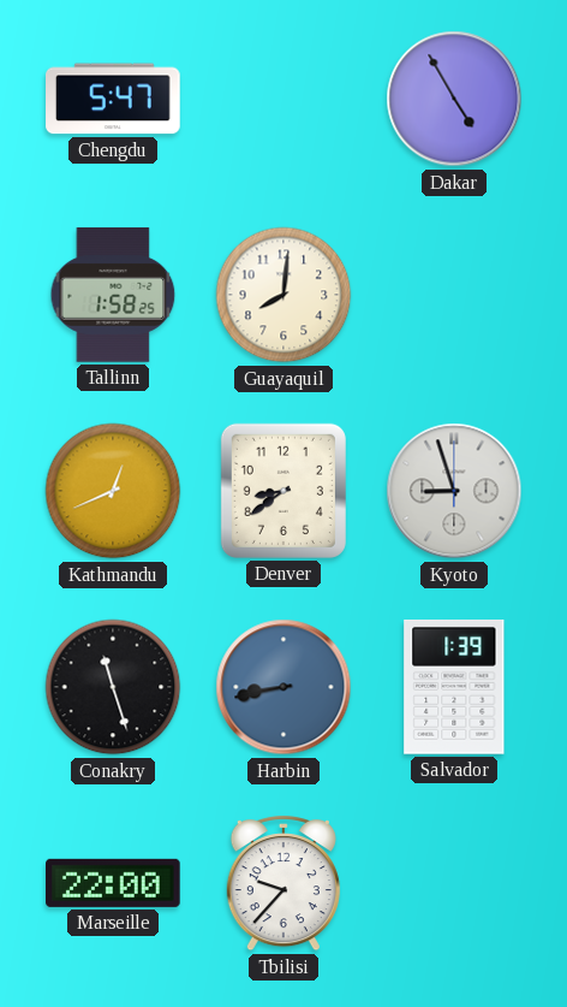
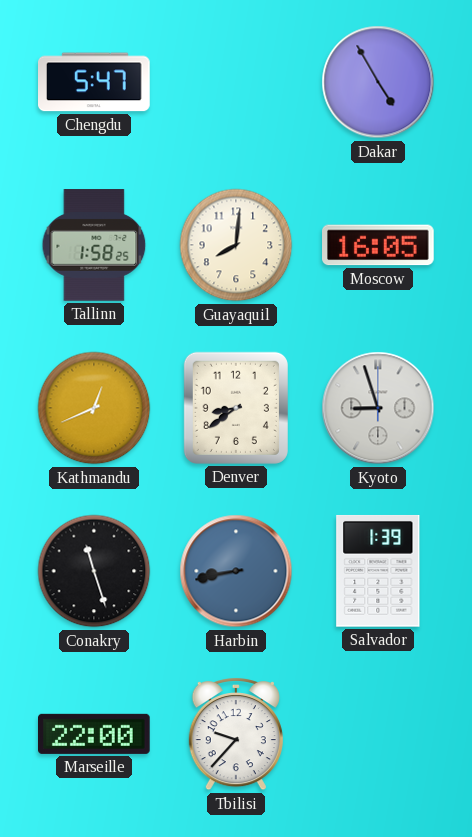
Moscow: none -> 16:05
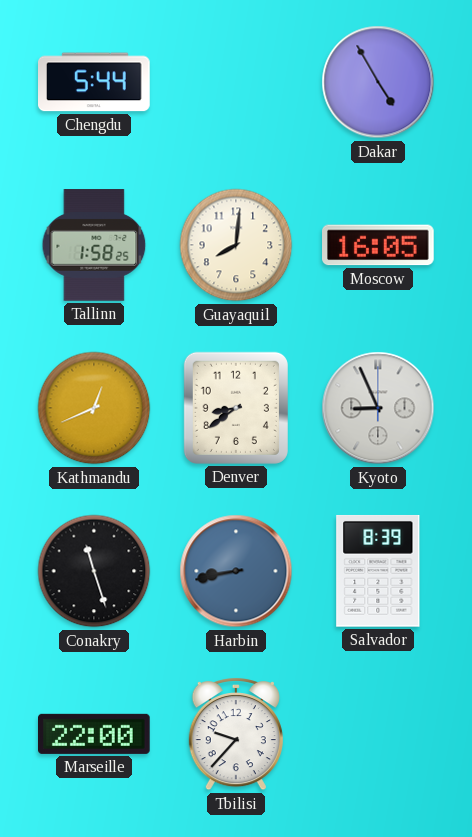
Chengdu: 5:47 -> 5:44
Kyoto: 8:57 -> 8:56
Salvador: 1:39 -> 8:39
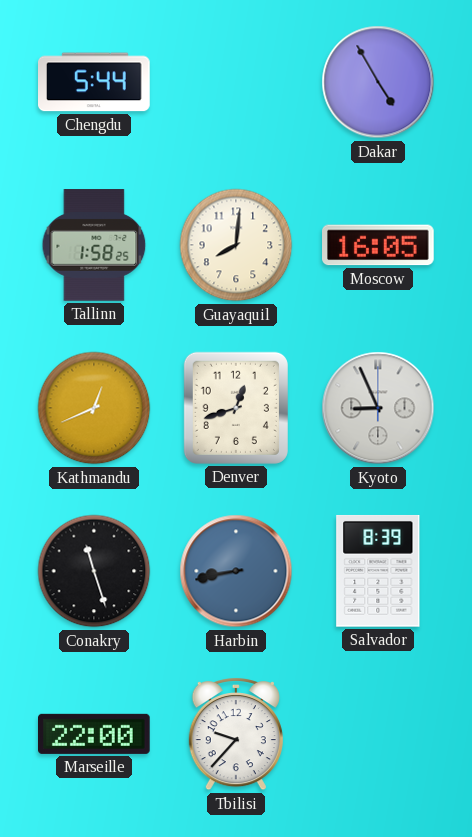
Denver: 8:39 -> 12:42
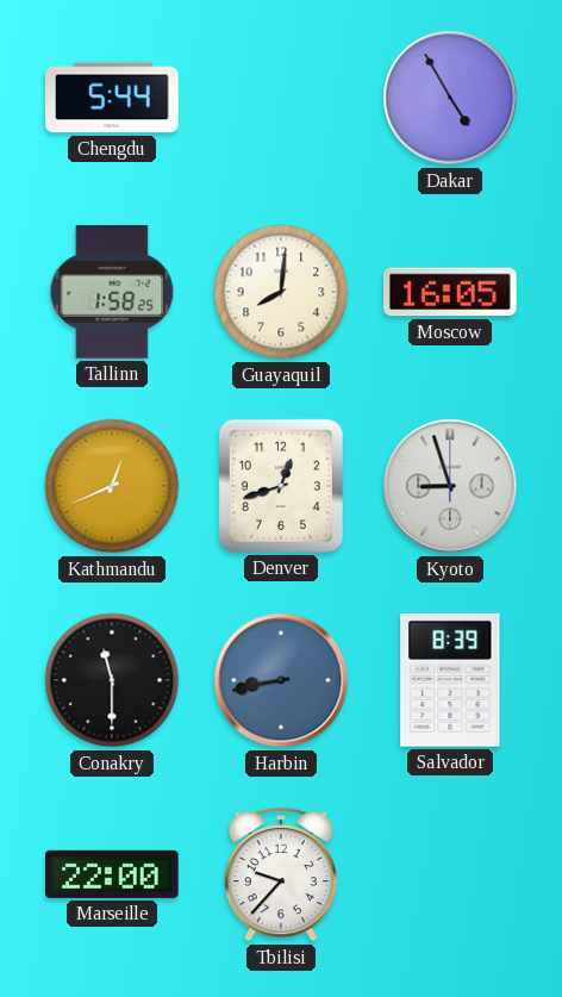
Kyoto: 8:56 -> 8:57
Conakry: 11:27 -> 11:30
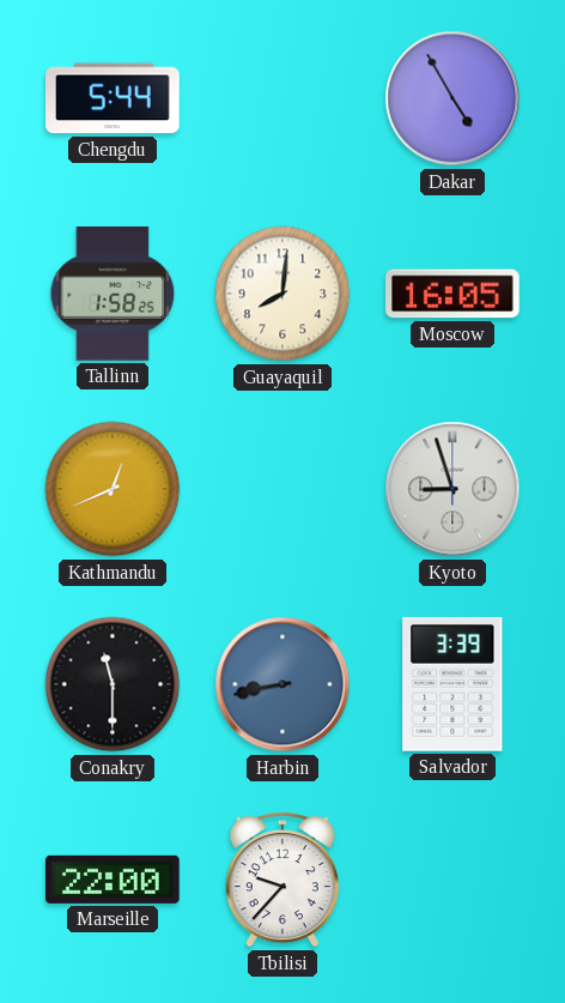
Denver: 12:42 -> none
Salvador: 8:39 -> 3:39
